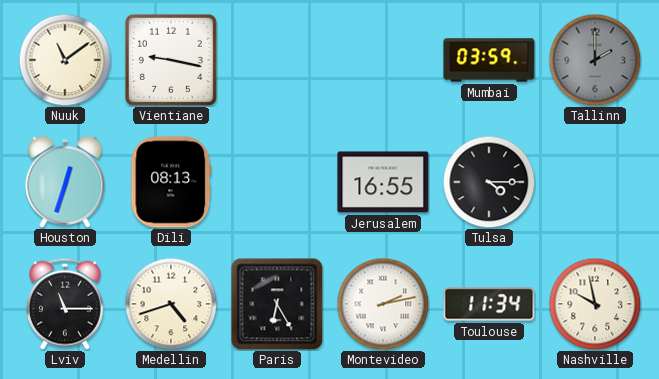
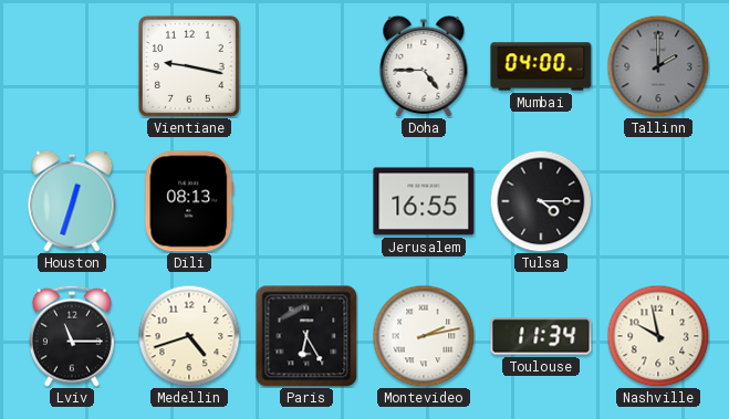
Nuuk: 11:09 -> none
Doha: none -> 4:45
Mumbai: 03:59 -> 04:00
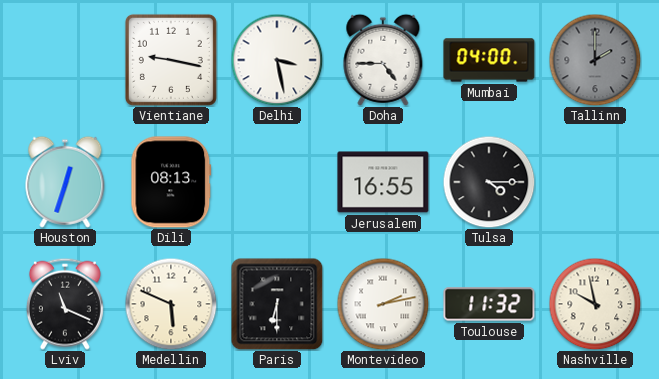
Delhi: none -> 3:28
Lviv: 11:15 -> 11:19
Medellin: 4:42 -> 5:49
Paris: 6:25 -> 6:30
Toulouse: 11:34 -> 11:32
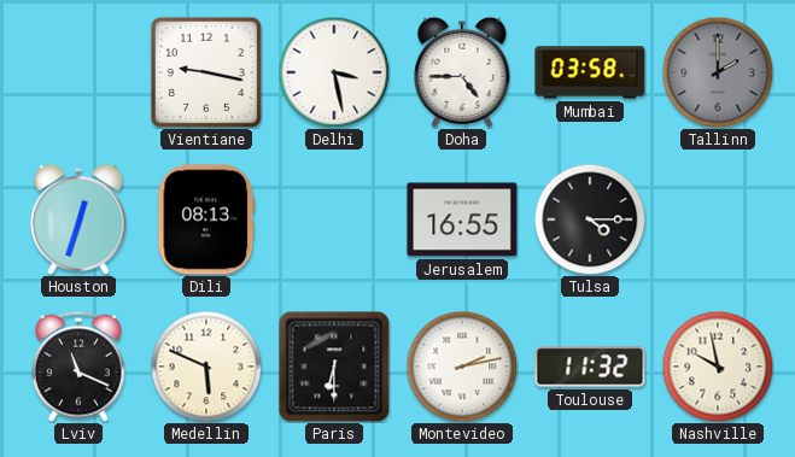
Mumbai: 04:00 -> 03:58
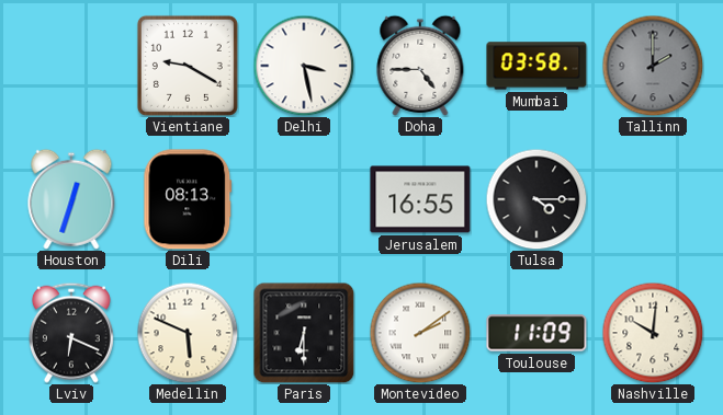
Vientiane: 9:17 -> 9:20
Lviv: 11:19 -> 6:19
Montevideo: 2:13 -> 2:09
Toulouse: 11:32 -> 11:09
Nashville: 9:58 -> 10:01
